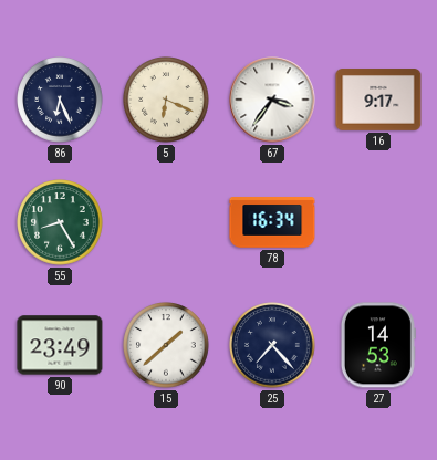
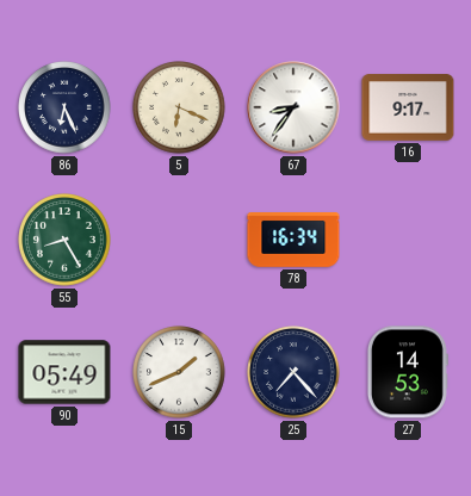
67: 3:36 -> 8:36
90: 23:49 -> 05:49
15: 1:38 -> 1:41
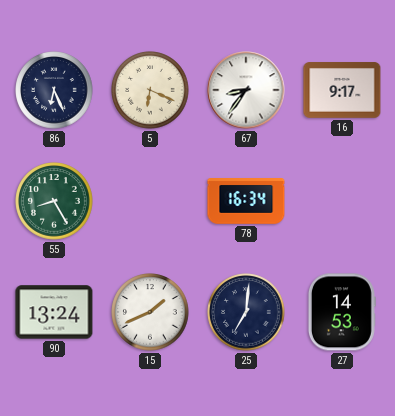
90: 05:49 -> 13:24
25: 7:23 -> 7:01
